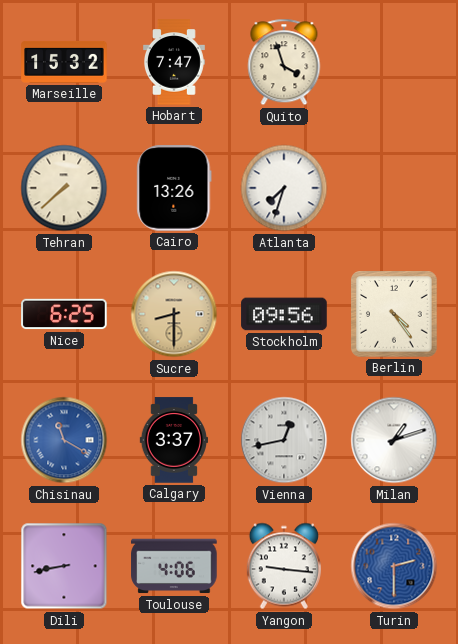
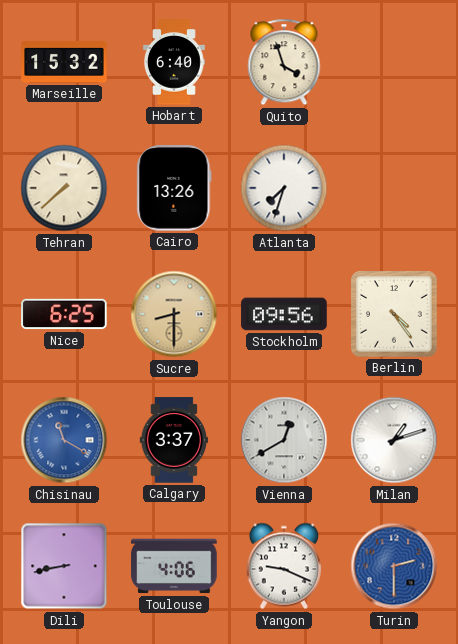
Hobart: 7:47 -> 6:40
Vienna: 12:43 -> 12:40
Yangon: 9:16 -> 9:19
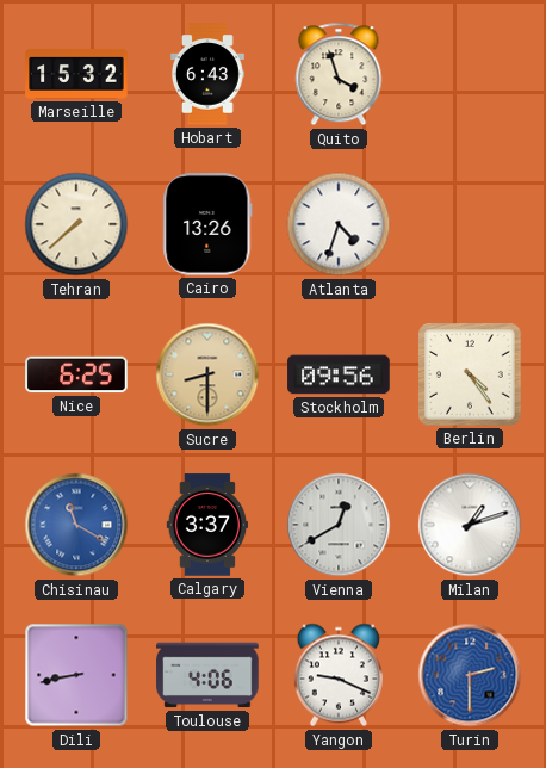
Hobart: 6:40 -> 6:43
Atlanta: 7:33 -> 4:33
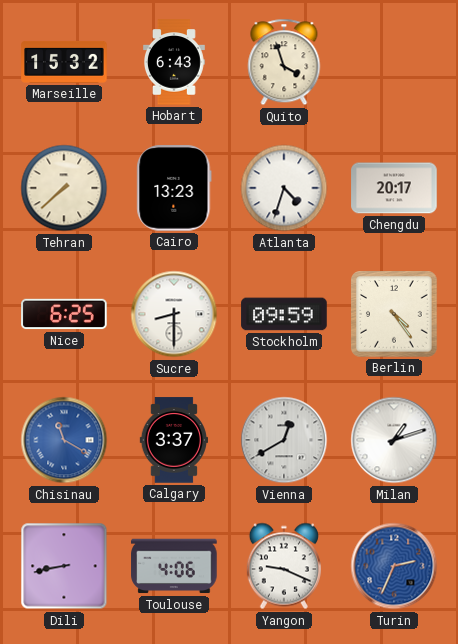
Cairo: 13:26 -> 13:23
Chengdu: none -> 20:17
Sucre dial: champagne -> white
Stockholm: 09:56 -> 09:59
Turin: 2:30 -> 2:34
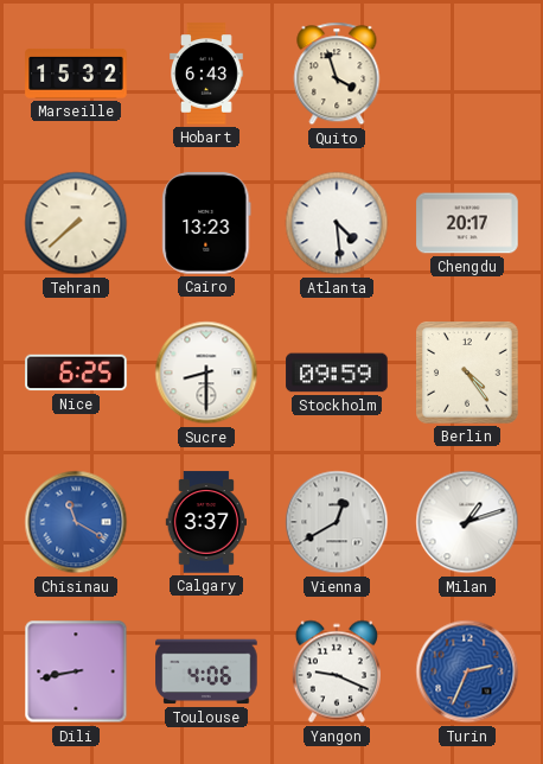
Atlanta: 4:33 -> 4:29
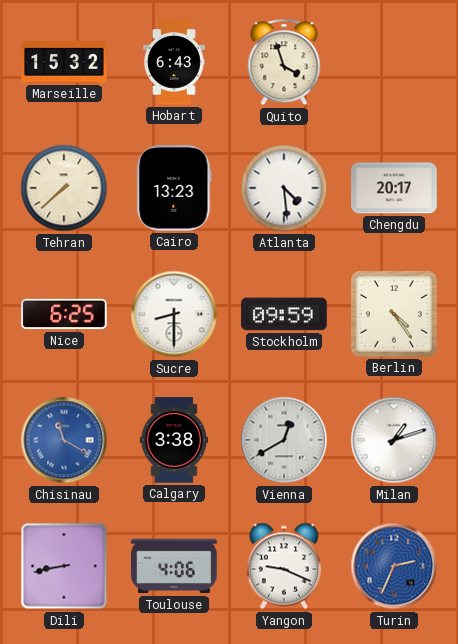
Calgary: 3:37 -> 3:38
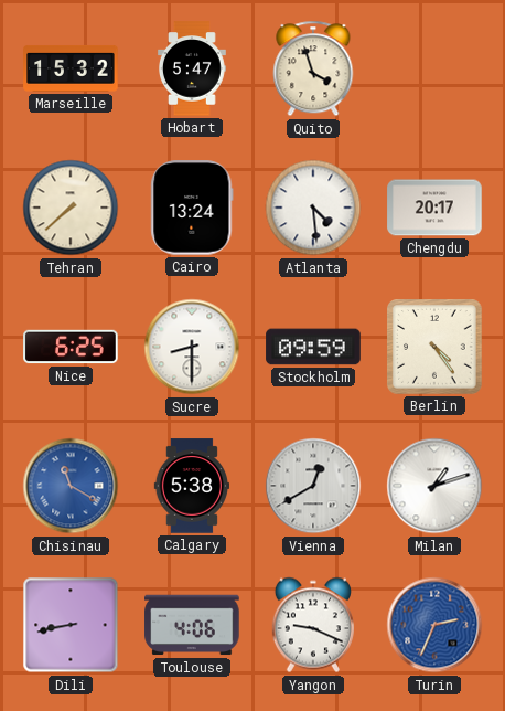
Hobart: 6:43 -> 5:47
Cairo: 13:23 -> 13:24
Calgary: 3:38 -> 5:38
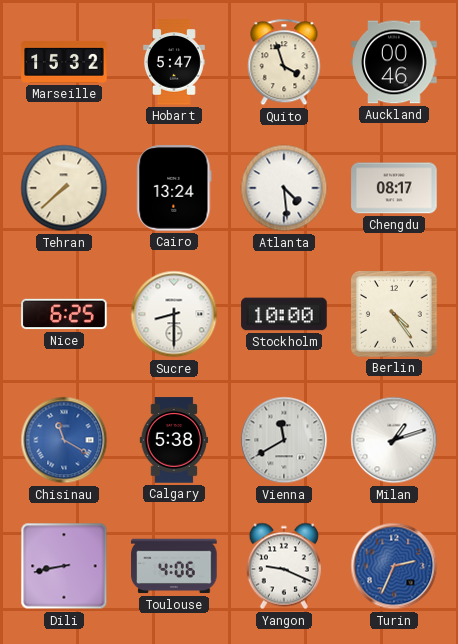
Auckland: none -> 00:46
Chengdu: 20:17 -> 08:17
Stockholm: 09:59 -> 10:00
Vienna: 12:40 -> 11:40
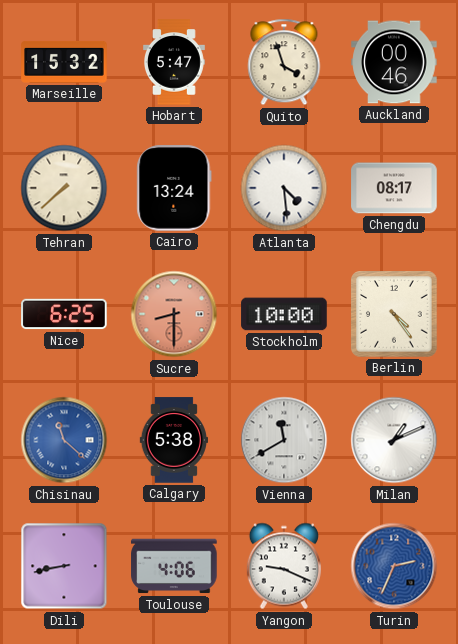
Sucre dial: white -> salmon
Chisinau: 11:20 -> 11:22
Milan: 1:12 -> 1:11
